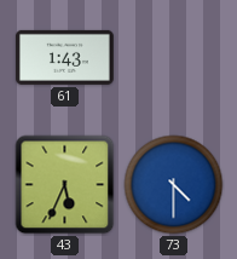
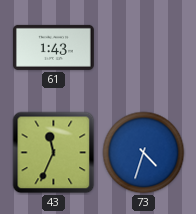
43: 5:34 -> 11:34
73: 4:30 -> 4:33
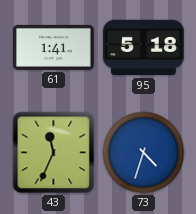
61: 1:43 -> 1:41
95: none -> 5:18
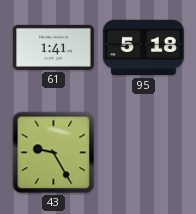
43: 11:34 -> 9:25
73: 4:33 -> none
